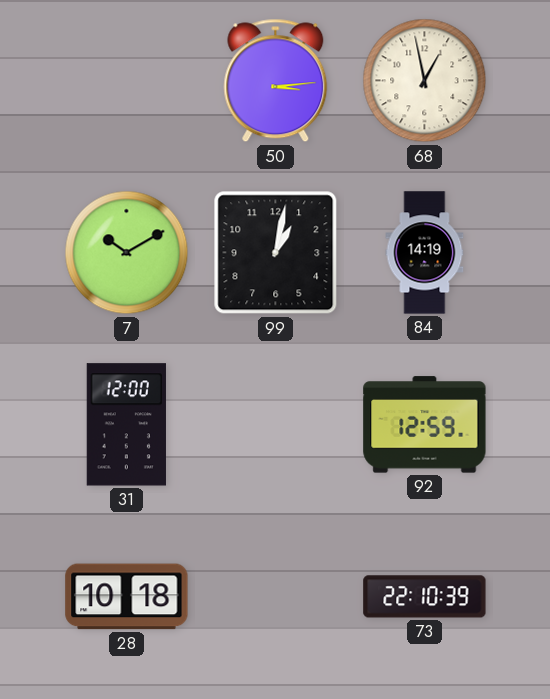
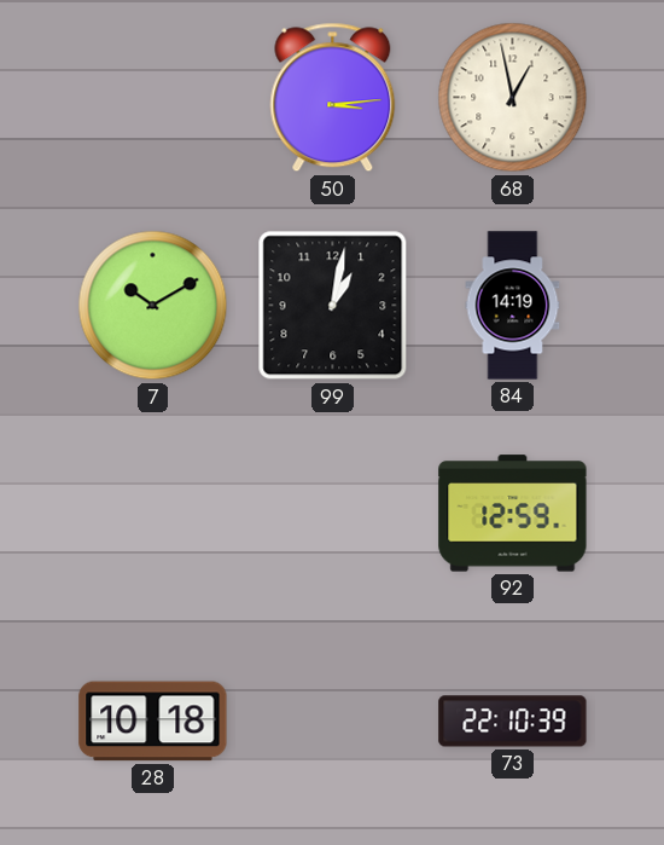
31: 12:00 -> none
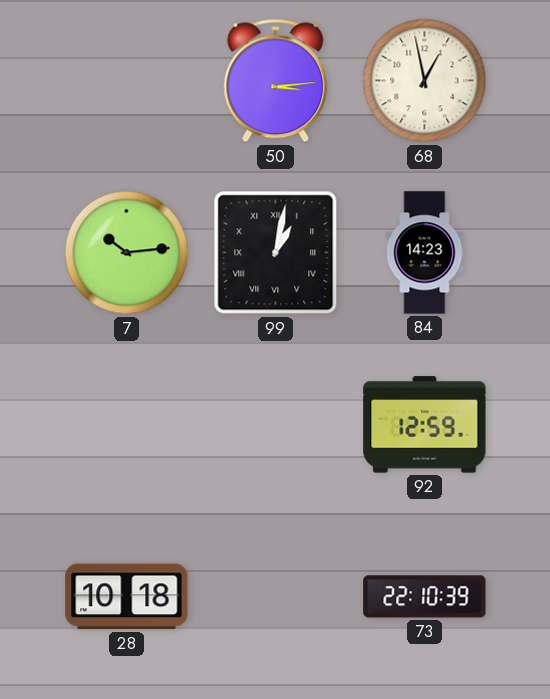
7: 10:10 -> 10:14
99 numerals: Arabic -> Roman
84: 14:19 -> 14:23
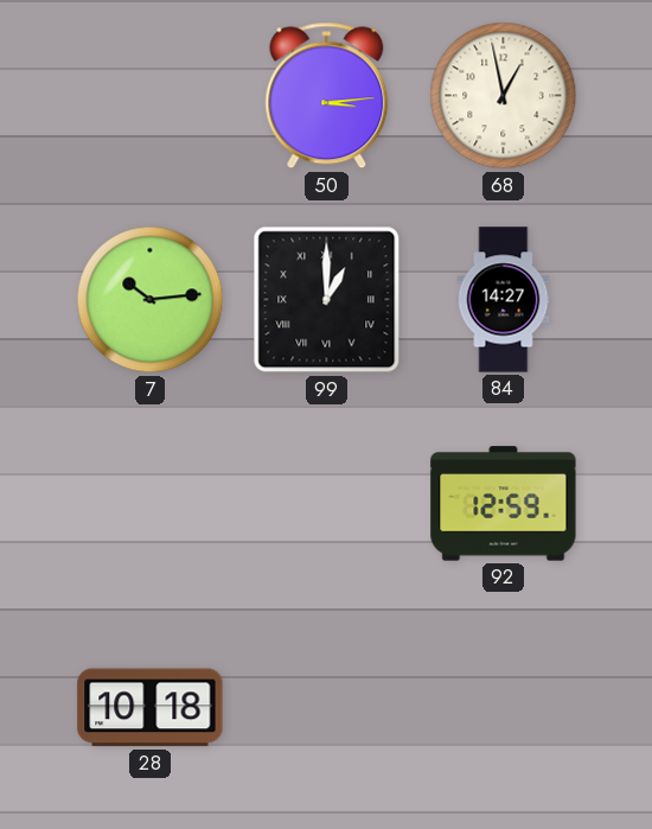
99: 1:02 -> 1:00
84: 14:23 -> 14:27
73: 22:10 -> none
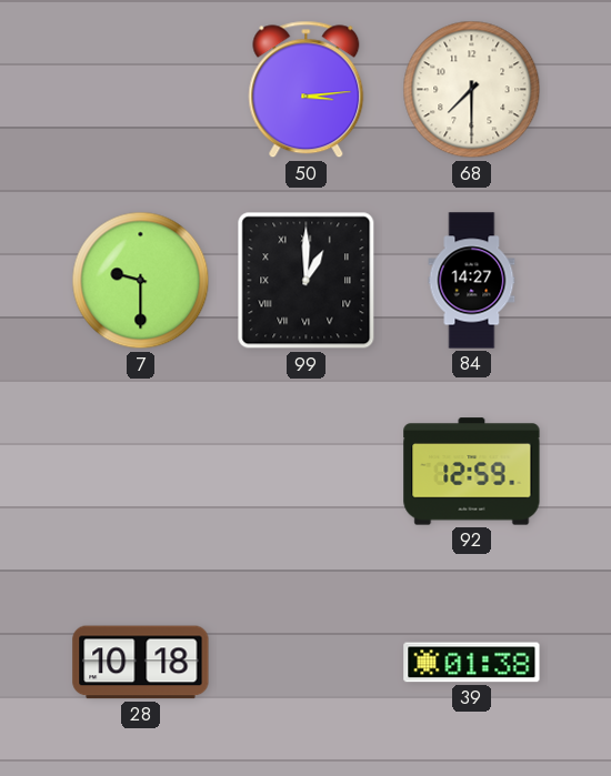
68: 12:58 -> 7:30
7: 10:14 -> 9:30
39: none -> 01:38
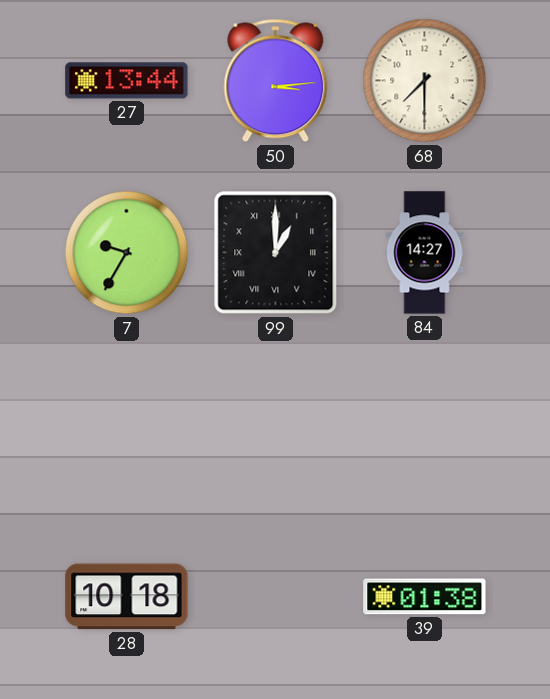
27: none -> 13:44
7: 9:30 -> 9:35
92: 12:59 -> none
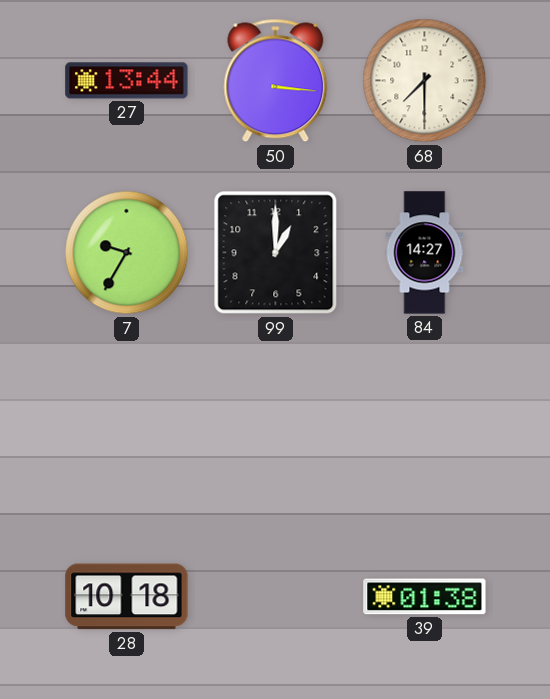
50: 3:14 -> 3:16
99 numerals: Roman -> Arabic
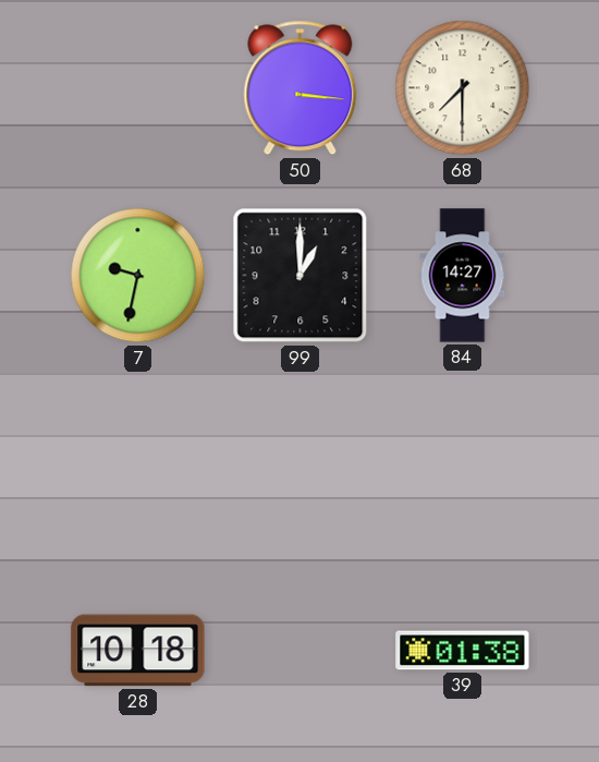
27: 13:44 -> none
7: 9:35 -> 9:32
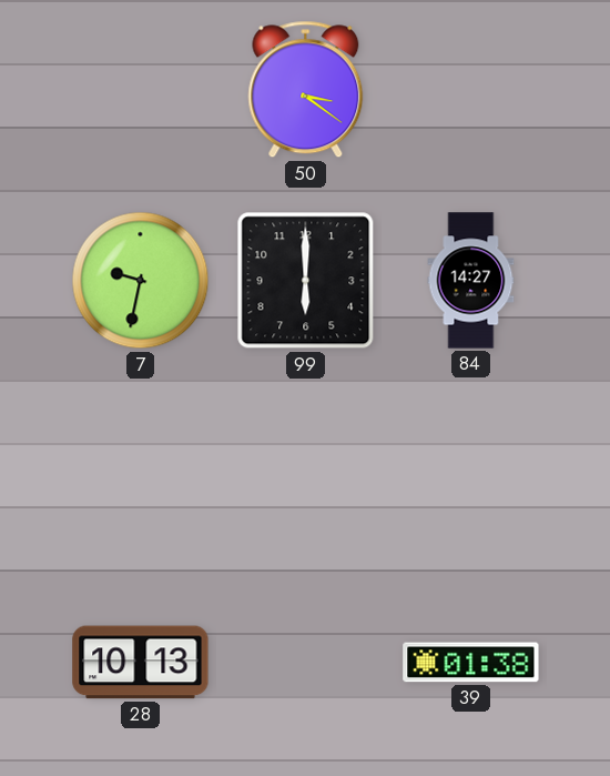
50: 3:16 -> 3:21
68: 7:30 -> none
99: 1:00 -> 6:00
28: 10:18 -> 10:13
